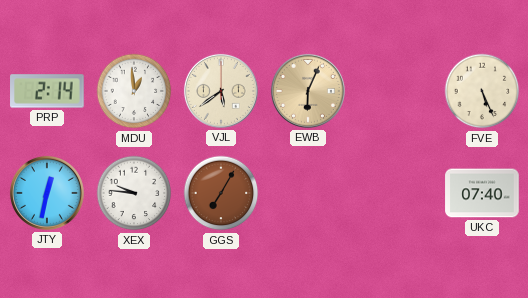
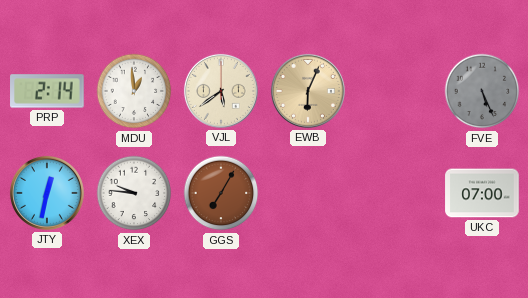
FVE dial: cream -> grey
UKC: 07:40 -> 07:00
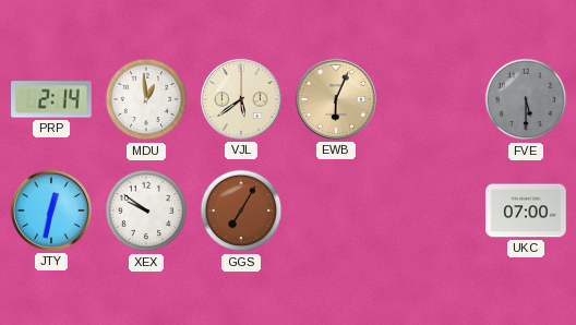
FVE: 5:26 -> 5:30
XEX: 9:46 -> 9:51
